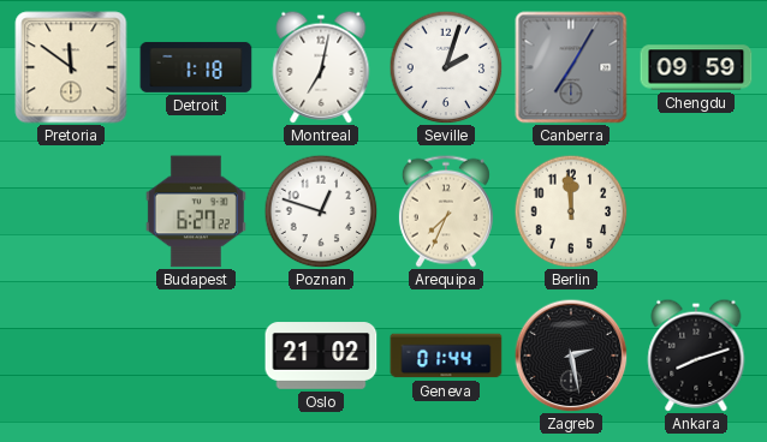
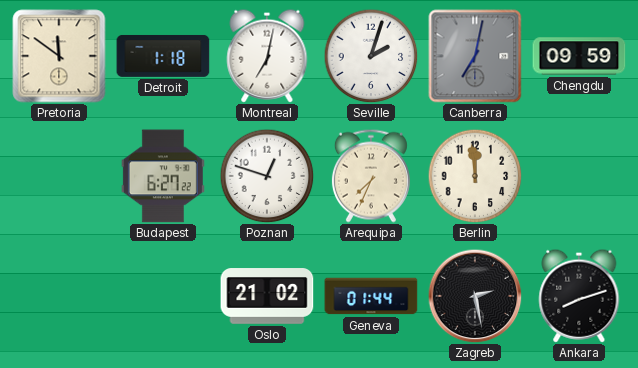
Canberra: 7:05 -> 7:02
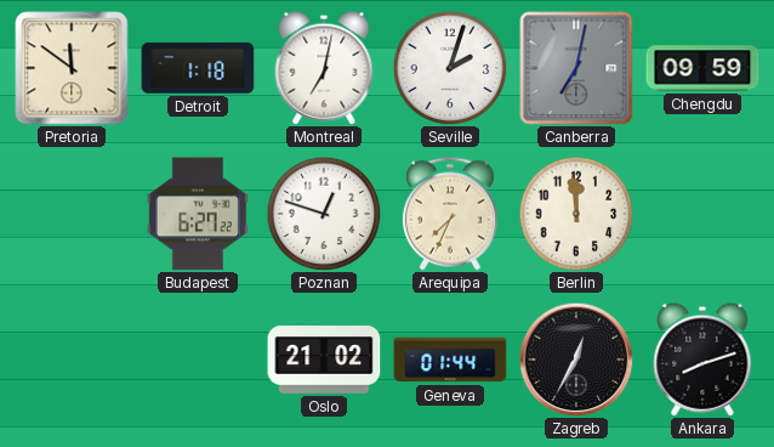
Zagreb: 2:28 -> 12:35
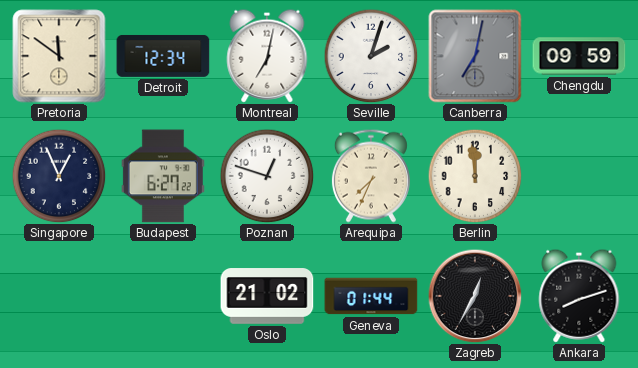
Detroit: 1:18 -> 12:34
Singapore: none -> 12:56
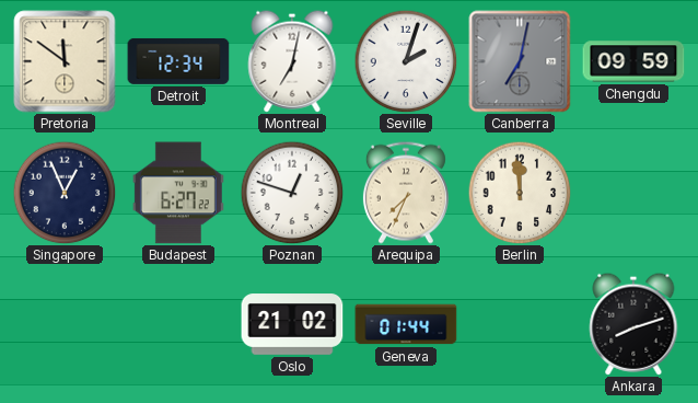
Zagreb: 12:35 -> none
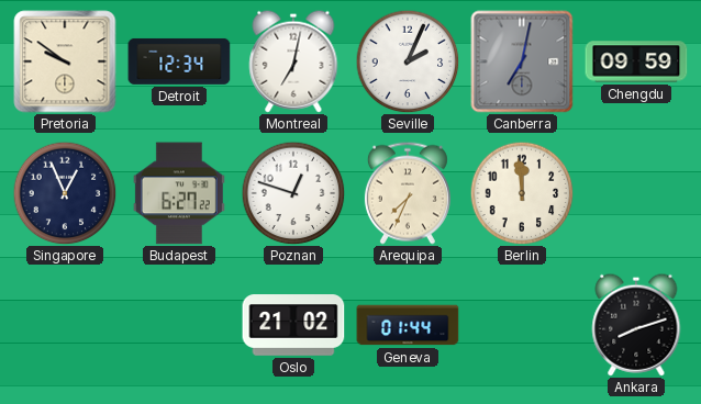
Pretoria: 11:51 -> 9:51
Seville: 2:03 -> 2:04
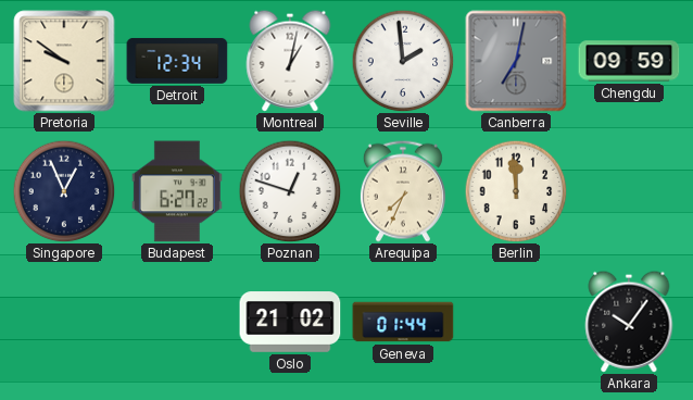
Montreal: 7:02 -> 1:02
Seville: 2:04 -> 1:59
Ankara: 8:12 -> 10:06
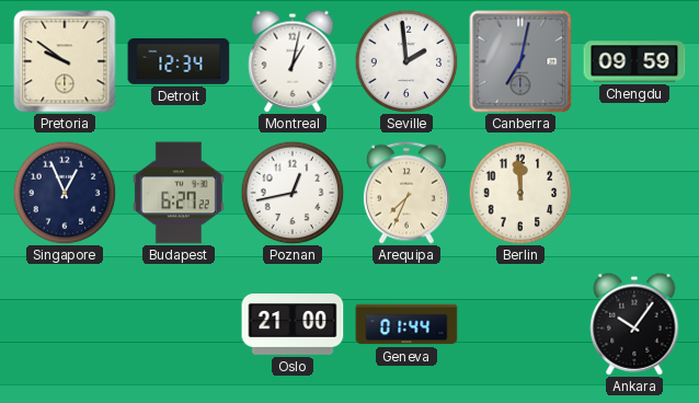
Poznan: 12:48 -> 12:43
Oslo: 21:02 -> 21:00
